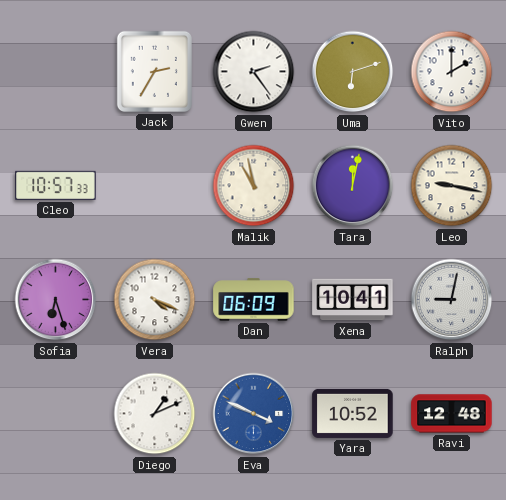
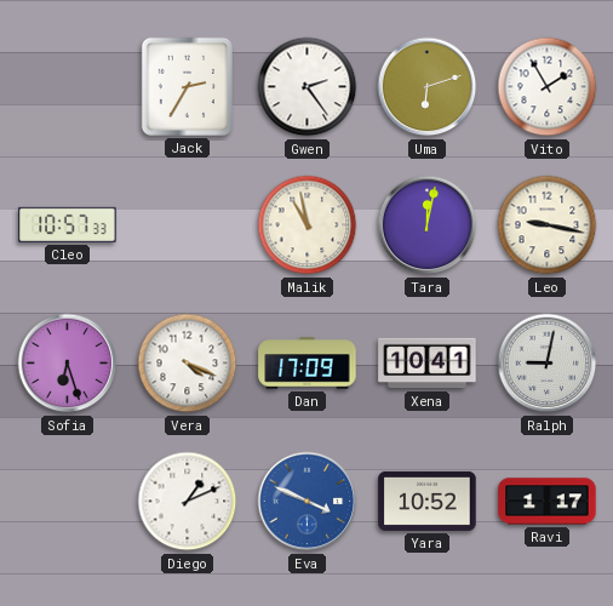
Vito: 2:00 -> 1:55
Dan: 06:09 -> 17:09
Ravi: 12:48 -> 1:17
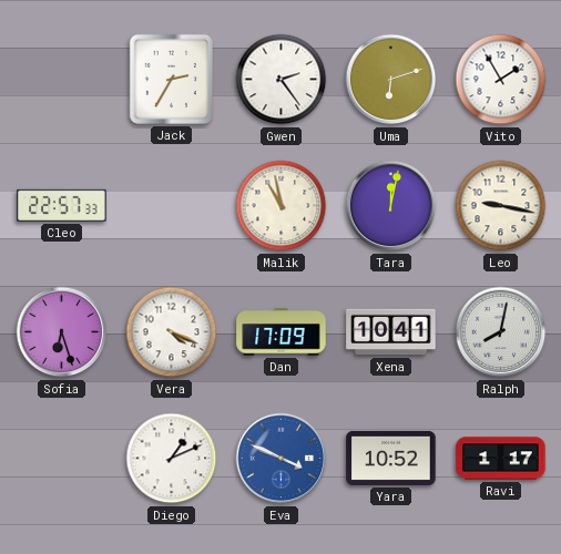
Cleo: 10:57 -> 22:57
Ralph: 9:02 -> 8:02
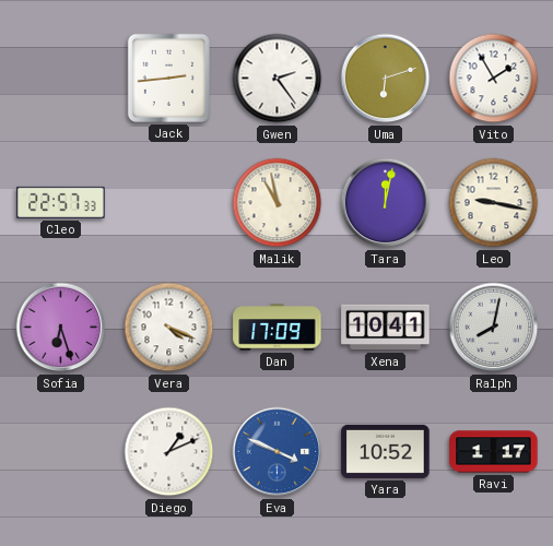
Jack: 2:35 -> 2:44
